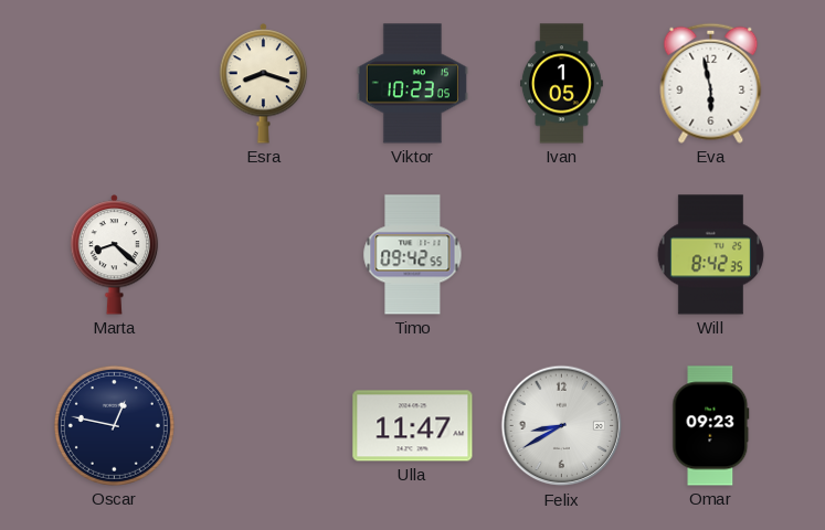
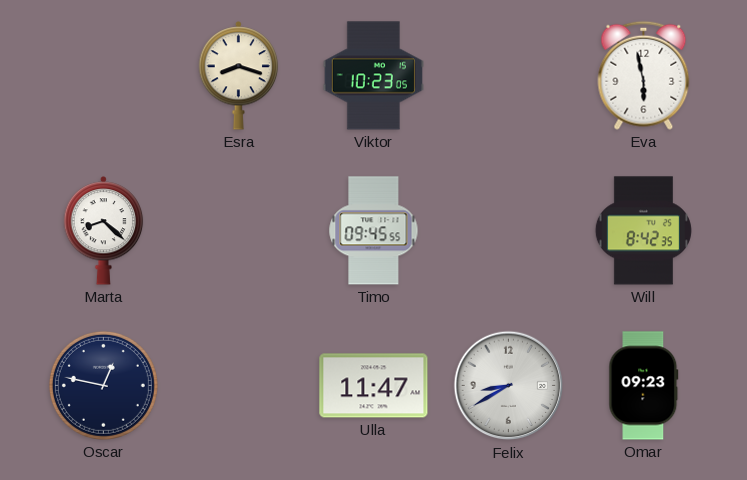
Ivan: 1:05 -> none
Timo: 09:42 -> 09:45
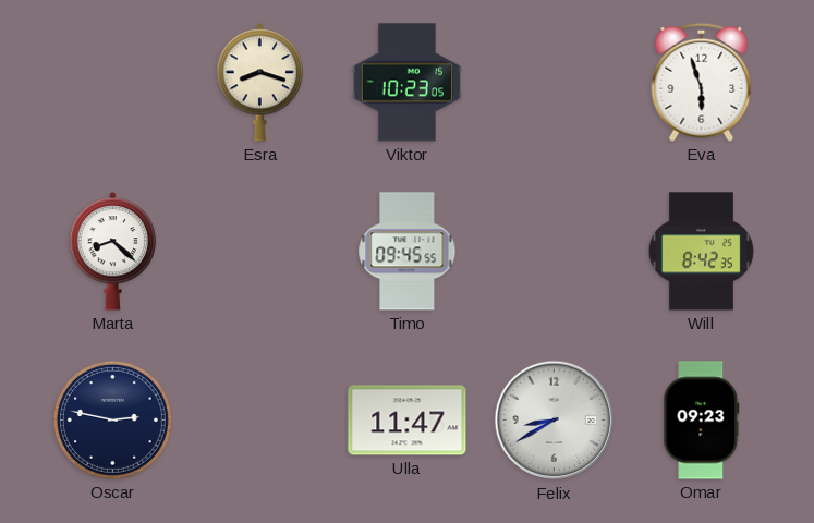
Eva: 5:58 -> 5:57
Oscar: 12:47 -> 2:47
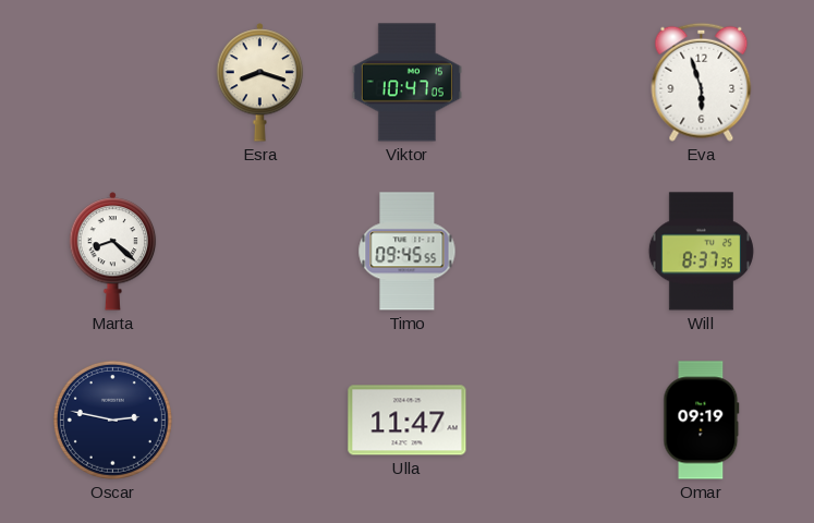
Viktor: 10:23 -> 10:47
Will: 8:42 -> 8:37
Felix: 8:40 -> none
Omar: 09:23 -> 09:19
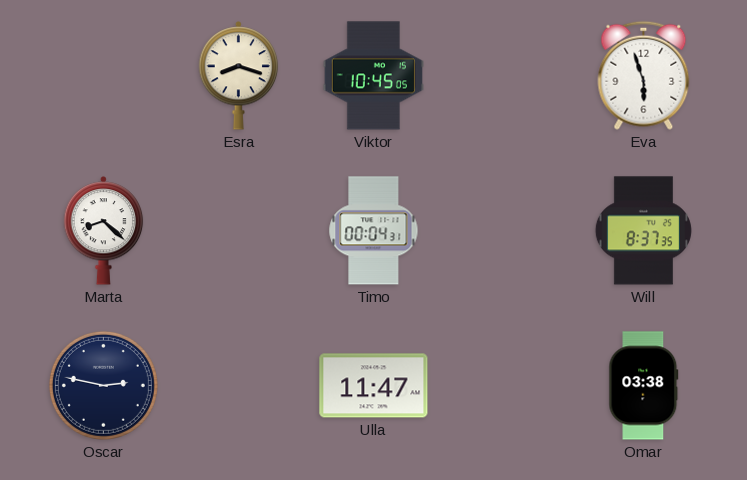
Viktor: 10:47 -> 10:45
Timo: 09:45 -> 00:04
Omar: 09:19 -> 03:38
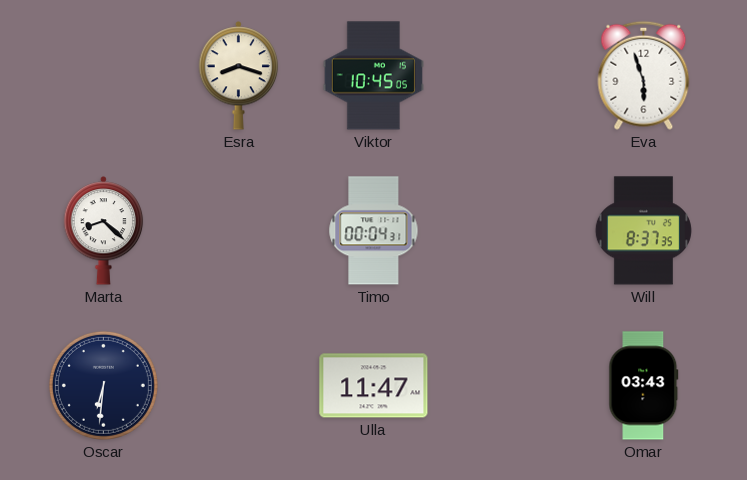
Oscar: 2:47 -> 6:31
Omar: 03:38 -> 03:43
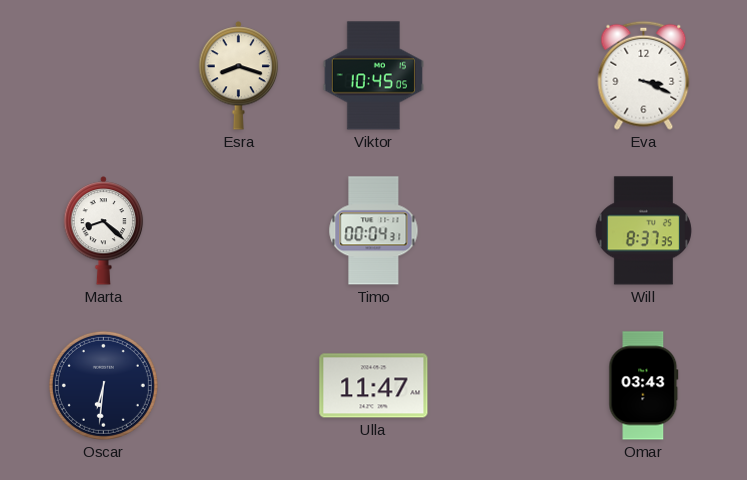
Eva: 5:57 -> 3:19
